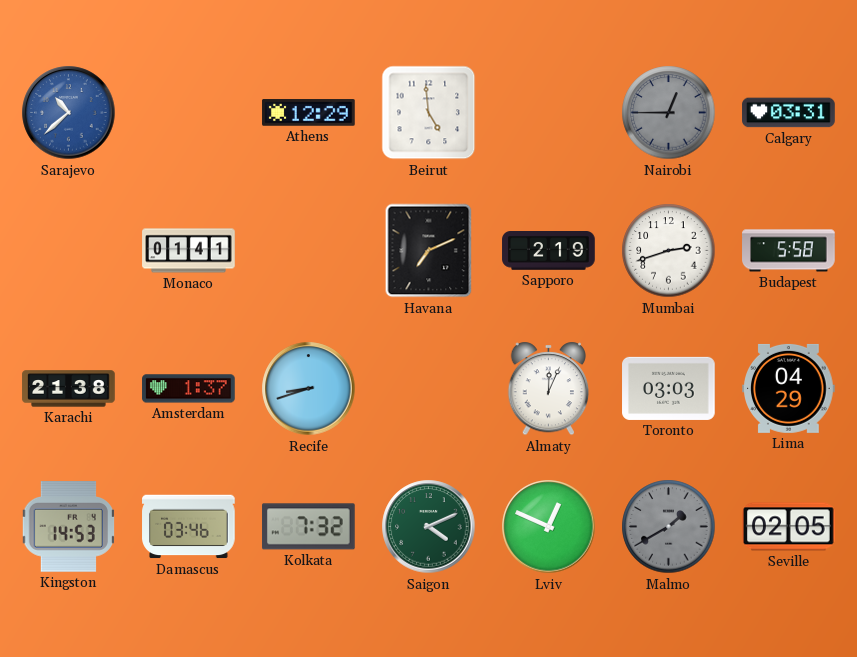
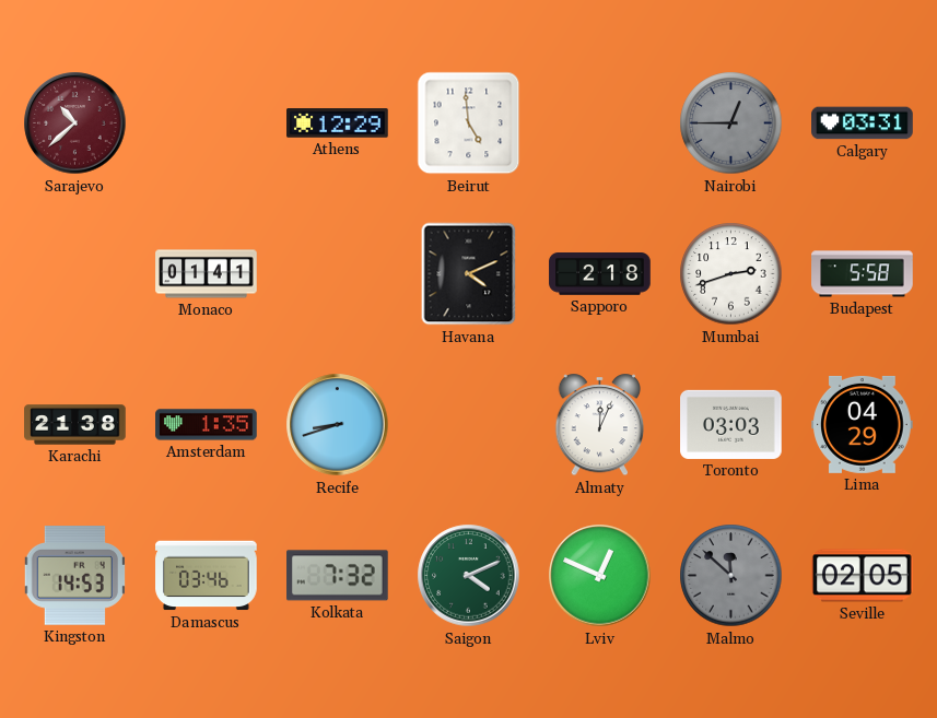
Sarajevo dial: blue -> burgundy
Havana: 7:11 -> 4:11
Sapporo: 2:19 -> 2:18
Amsterdam: 1:37 -> 1:35
Malmo: 1:40 -> 11:52
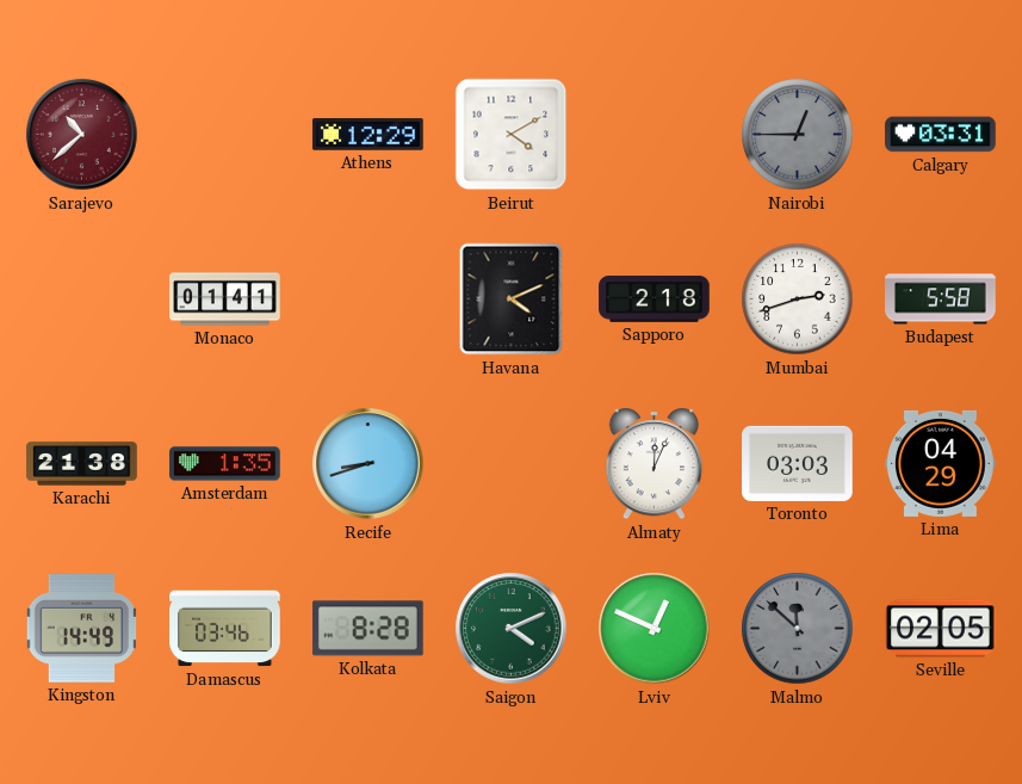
Beirut: 4:59 -> 4:10
Kingston: 14:53 -> 14:49
Kolkata: 7:32 -> 8:28
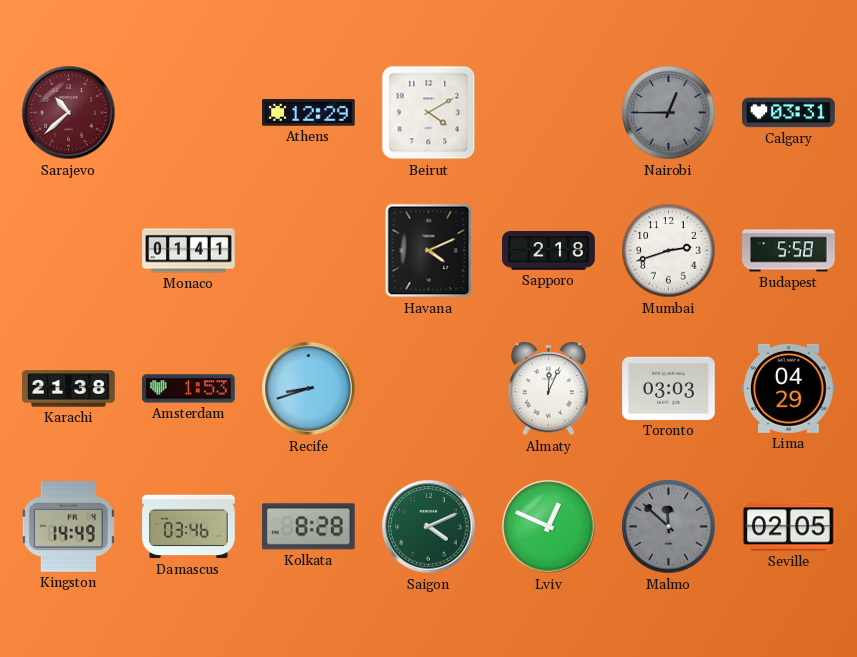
Amsterdam: 1:35 -> 1:53
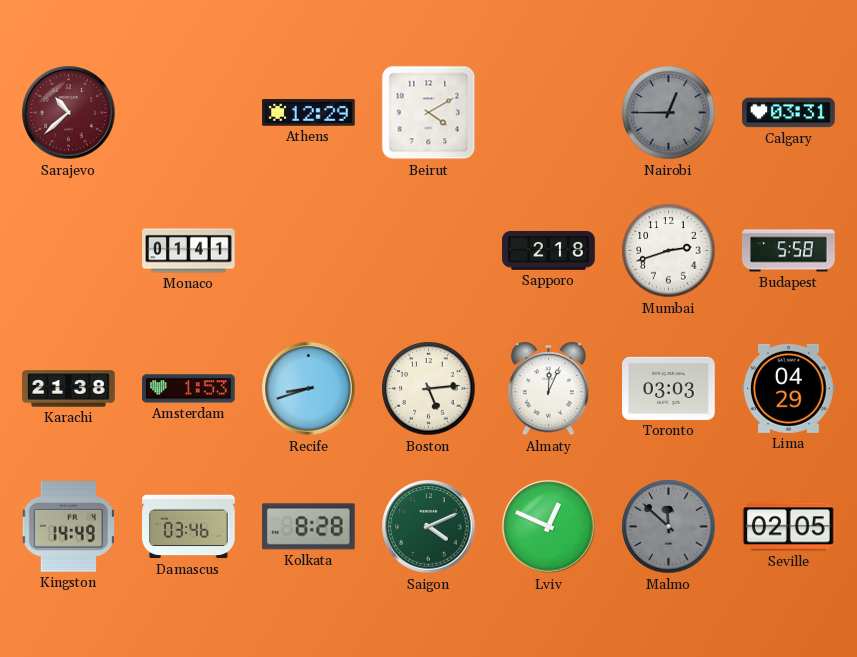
Havana: 4:11 -> none
Boston: none -> 5:14
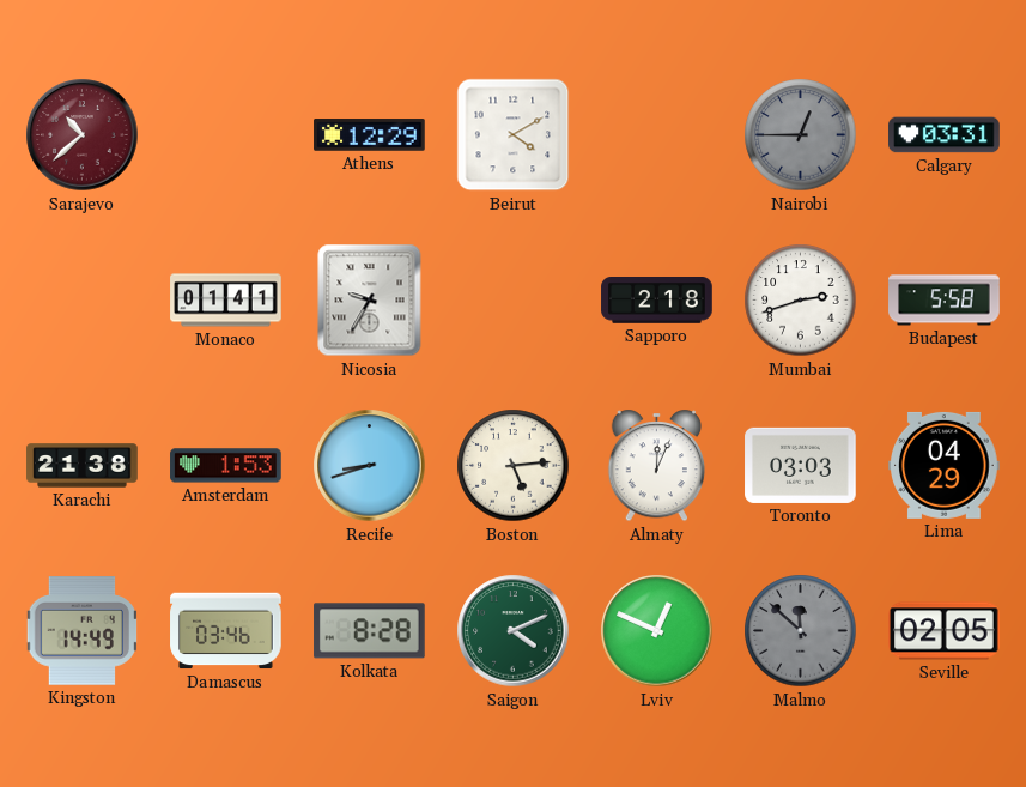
Nicosia: none -> 9:35
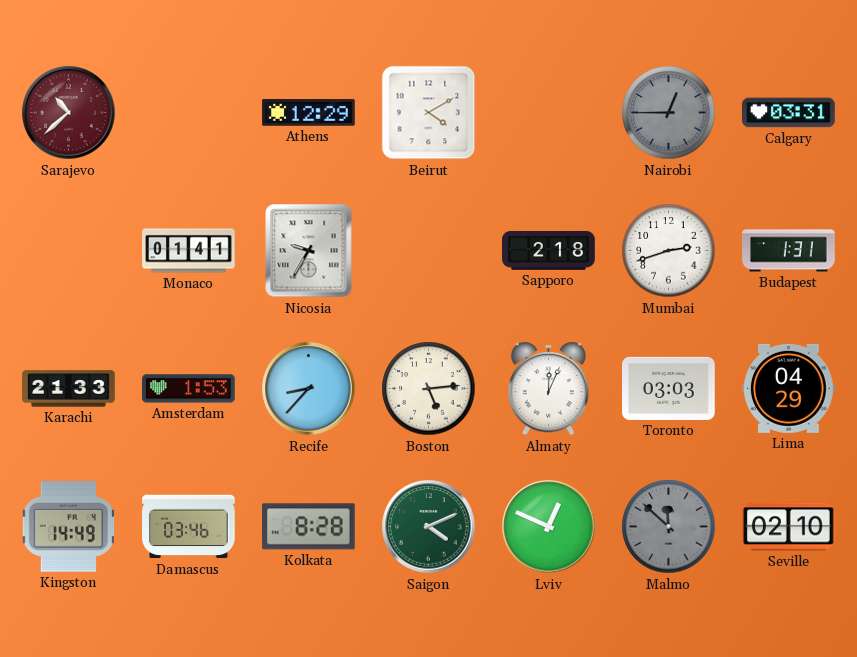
Budapest: 5:58 -> 1:31
Karachi: 21:38 -> 21:33
Recife: 8:42 -> 8:37
Seville: 02:05 -> 02:10
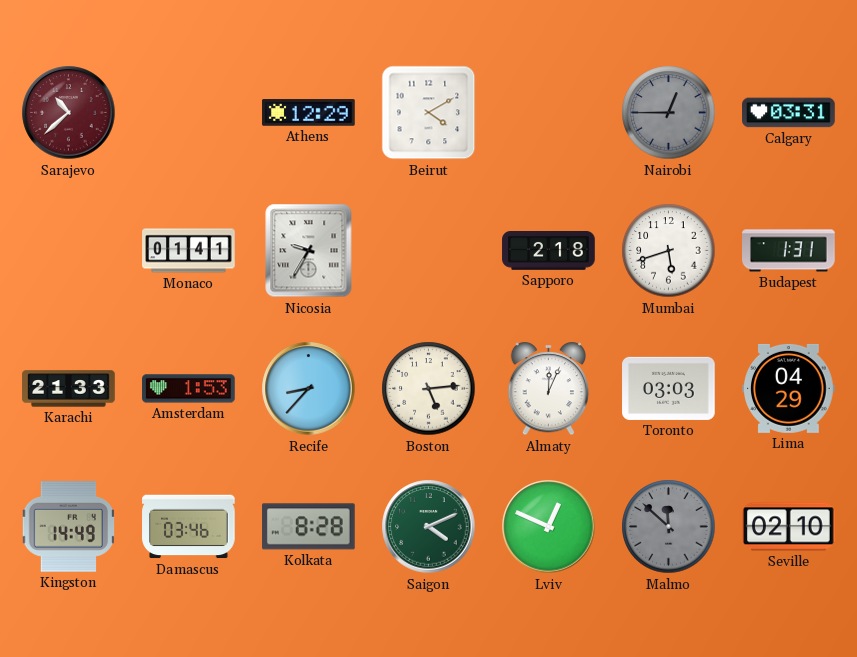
Mumbai: 2:42 -> 5:42
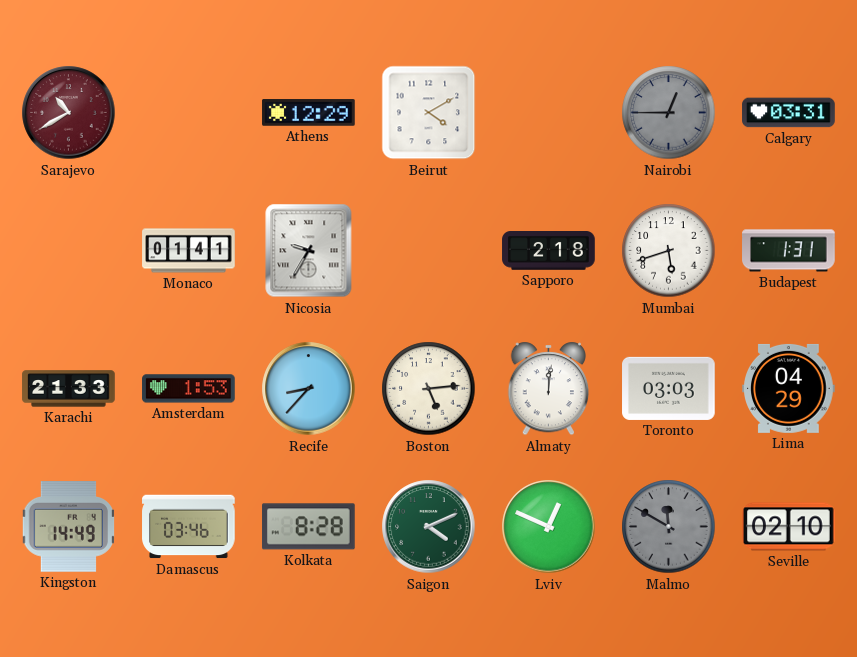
Sarajevo: 10:38 -> 10:40
Almaty: 12:04 -> 12:01
Malmo: 11:52 -> 11:50
